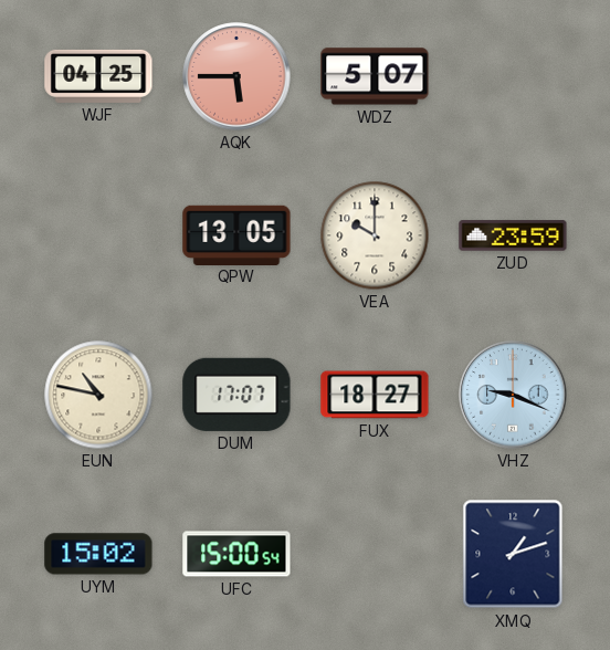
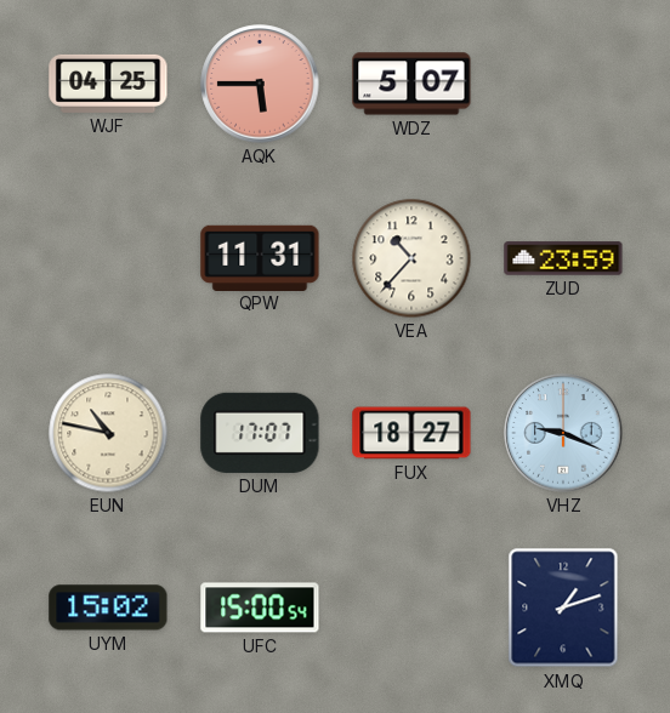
QPW: 13:05 -> 11:31
VEA: 10:00 -> 10:37
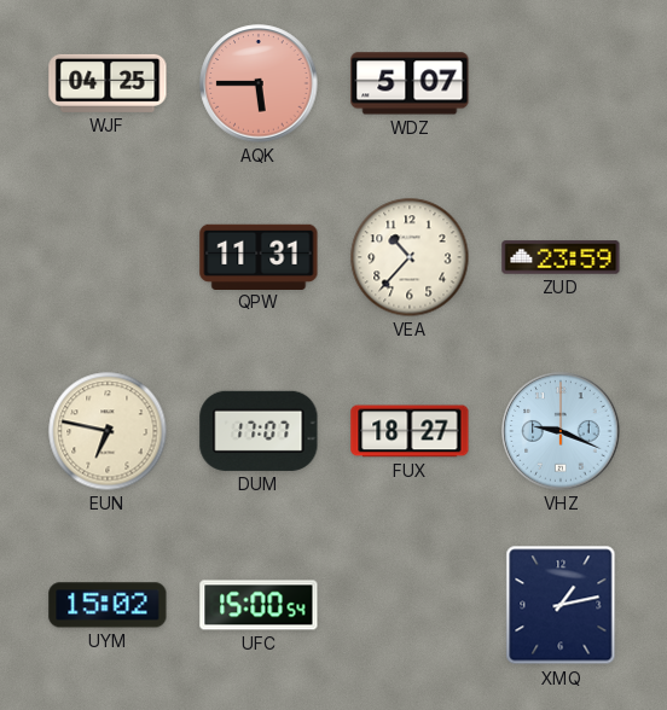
EUN: 10:47 -> 6:47
XMQ: 1:12 -> 1:13
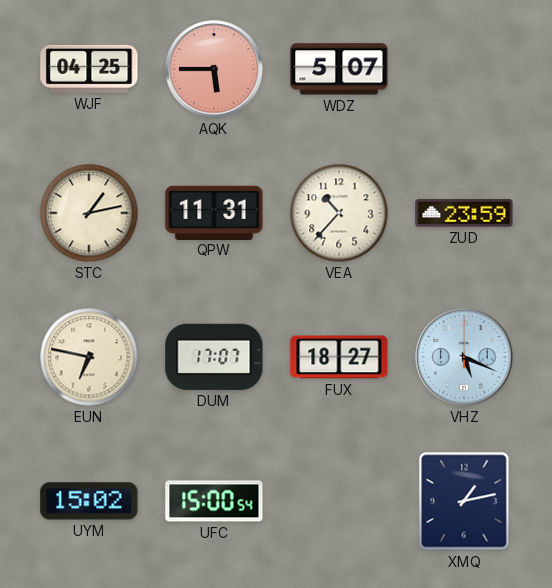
STC: none -> 1:13
VHZ: 9:19 -> 5:19
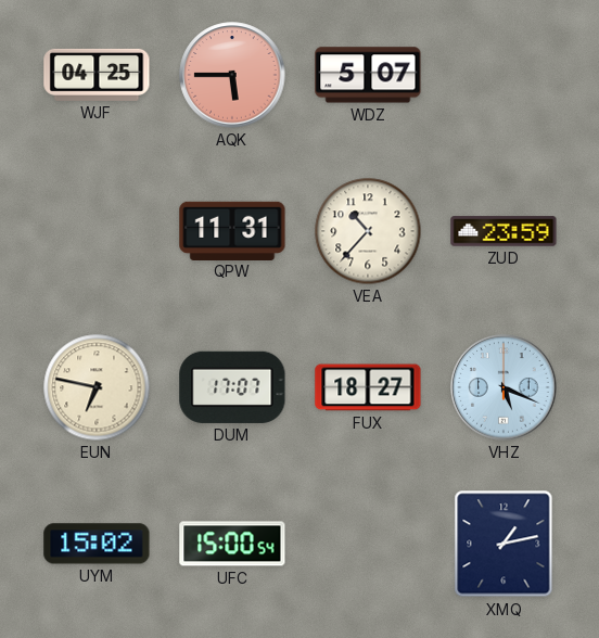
STC: 1:13 -> none
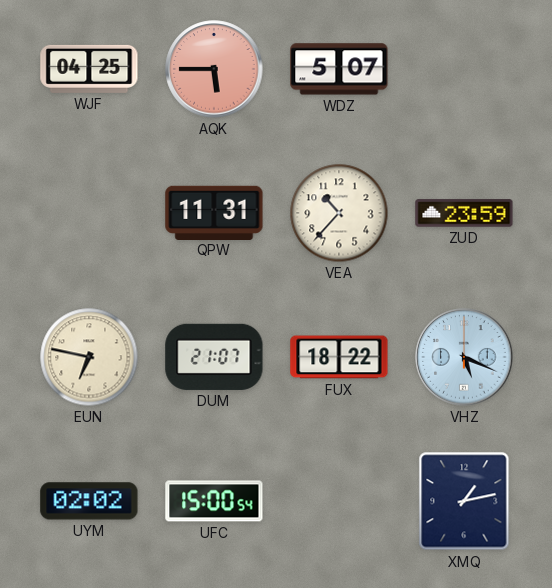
DUM: 17:07 -> 21:07
FUX: 18:27 -> 18:22
UYM: 15:02 -> 02:02
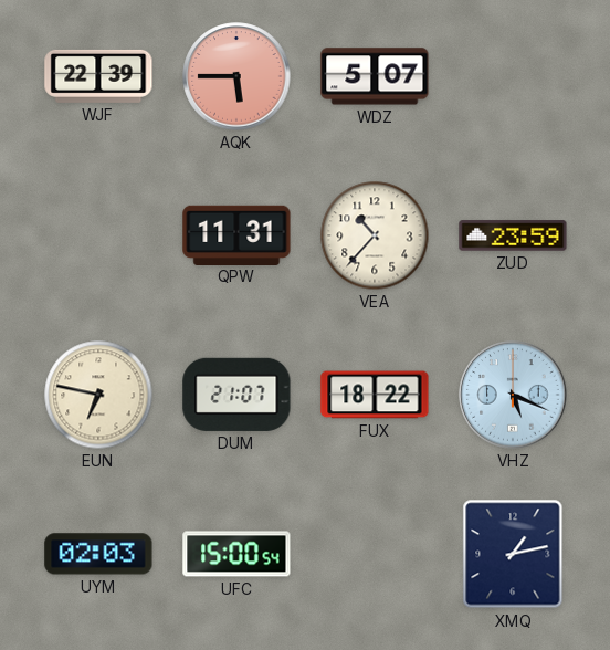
WJF: 04:25 -> 22:39
UYM: 02:02 -> 02:03
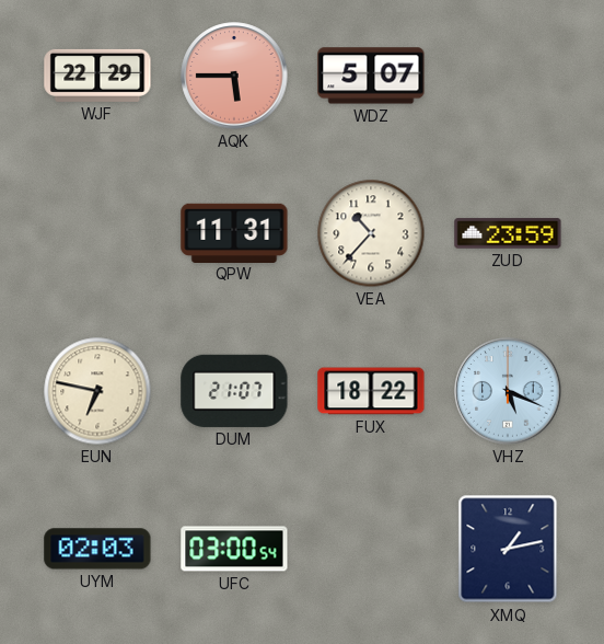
WJF: 22:39 -> 22:29
UFC: 15:00 -> 03:00
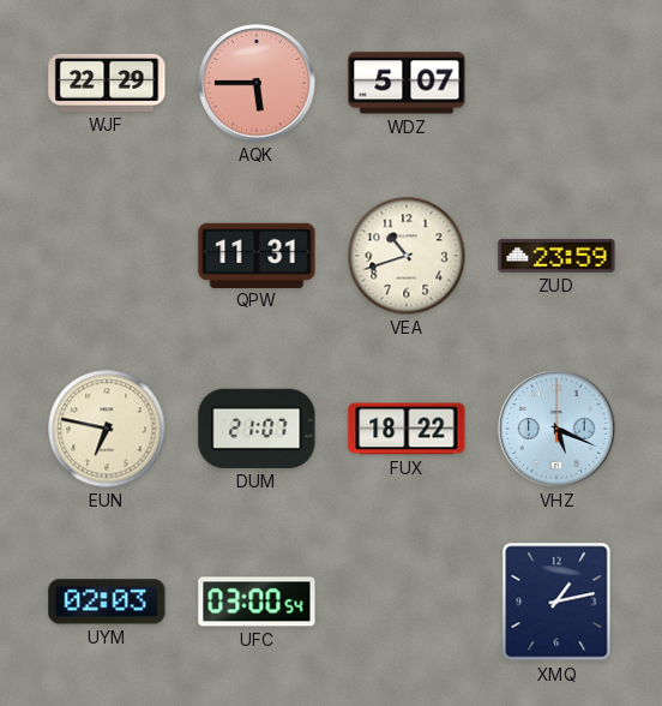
VEA: 10:37 -> 10:42
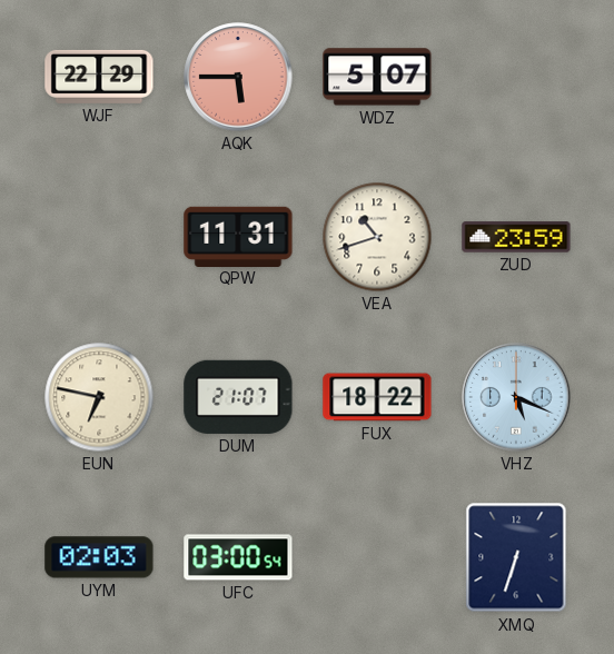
XMQ: 1:13 -> 6:33
